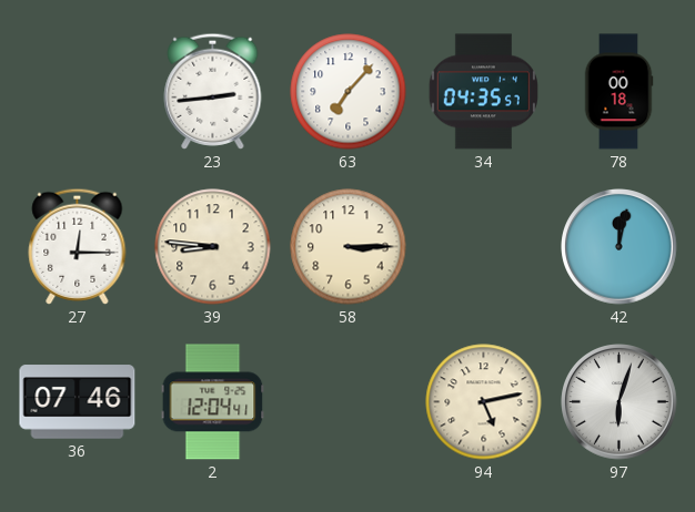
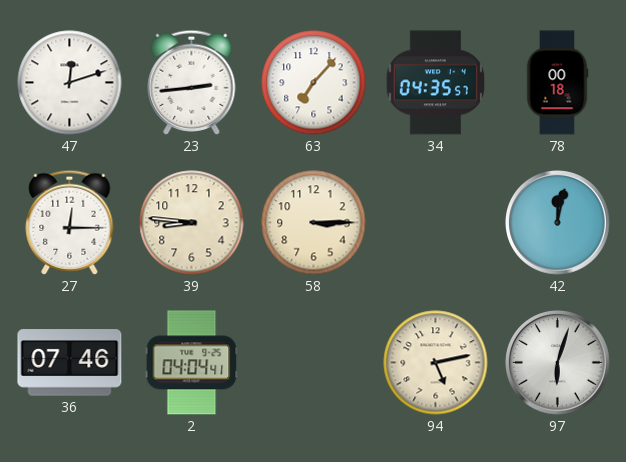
47: none -> 12:12
2: 12:04 -> 04:04
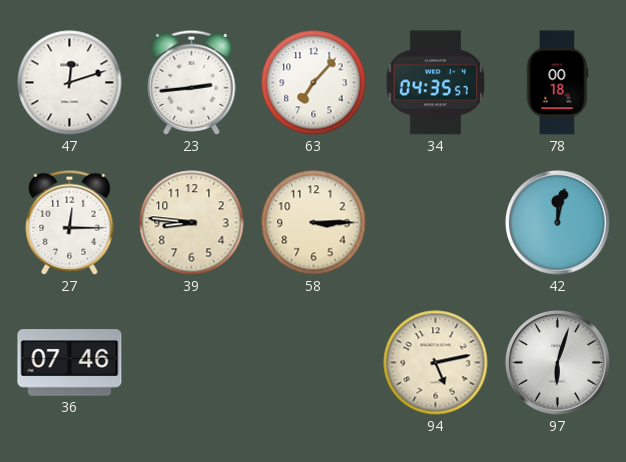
2: 04:04 -> none
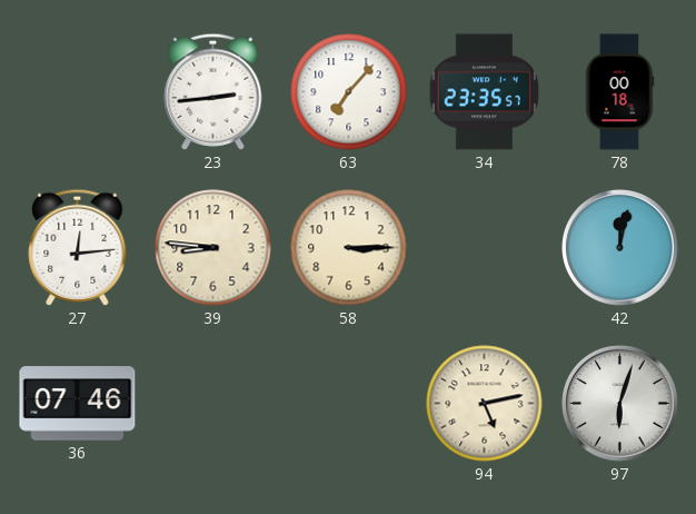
47: 12:12 -> none
34: 04:35 -> 23:35
27: 12:15 -> 12:14
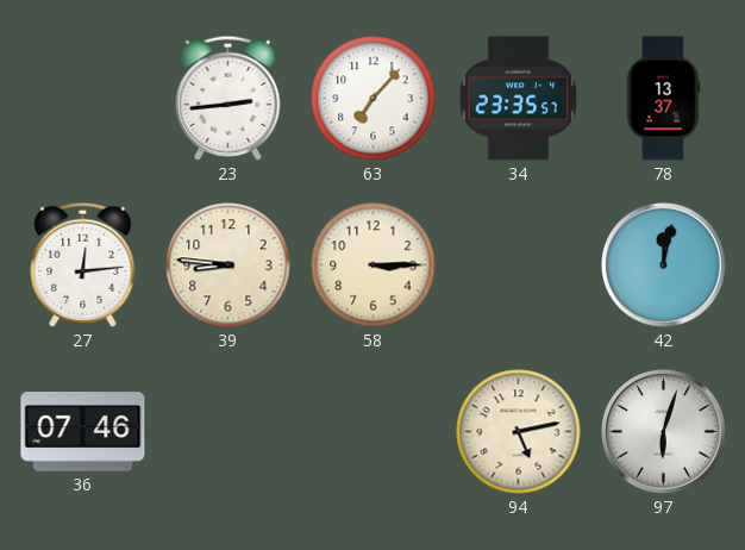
78: 00:18 -> 13:37
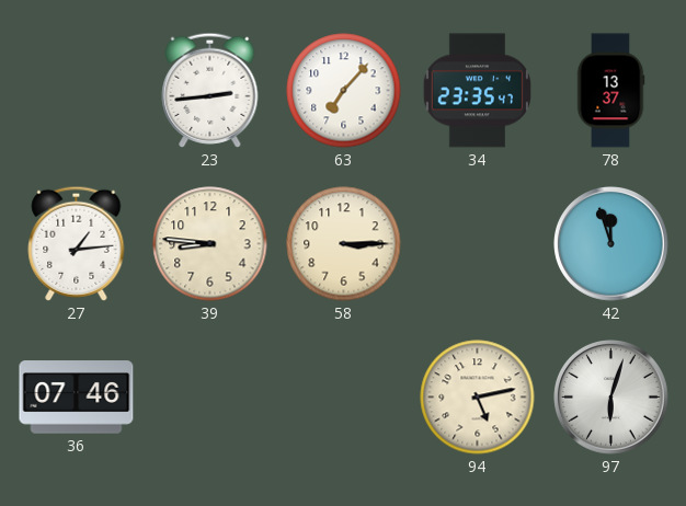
34: 23:35:57 -> 23:35:47
27: 12:14 -> 1:14
42: 12:02 -> 11:57
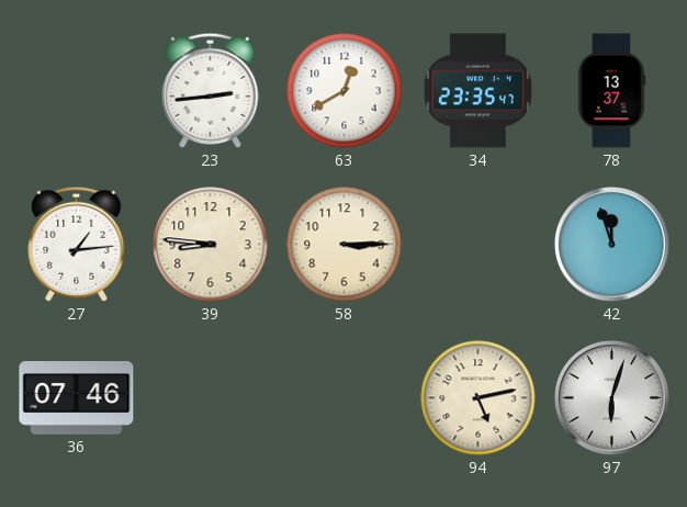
63: 7:07 -> 12:40
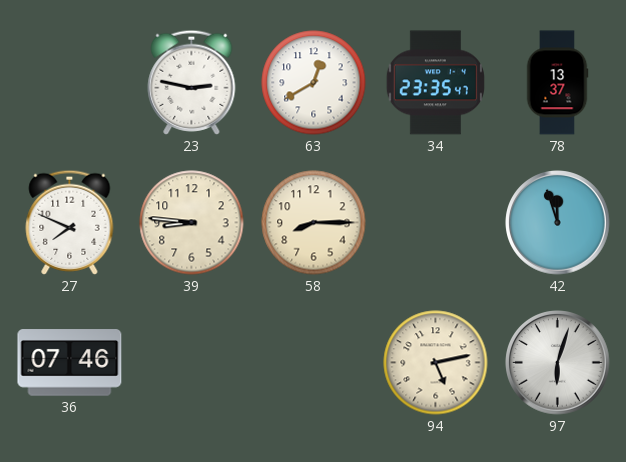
23: 2:44 -> 2:47
27: 1:14 -> 7:49
58: 3:15 -> 8:15
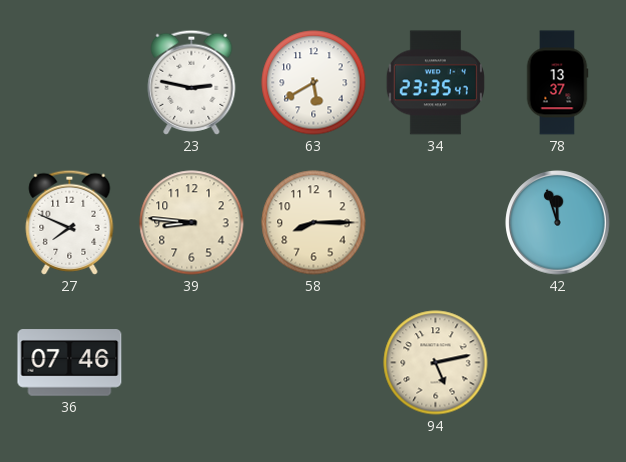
63: 12:40 -> 5:40
97: 6:03 -> none
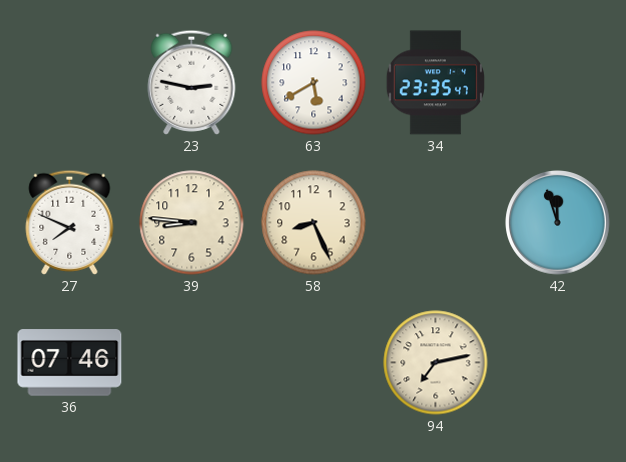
78: 13:37 -> none
58: 8:15 -> 8:26
94: 5:13 -> 7:13
